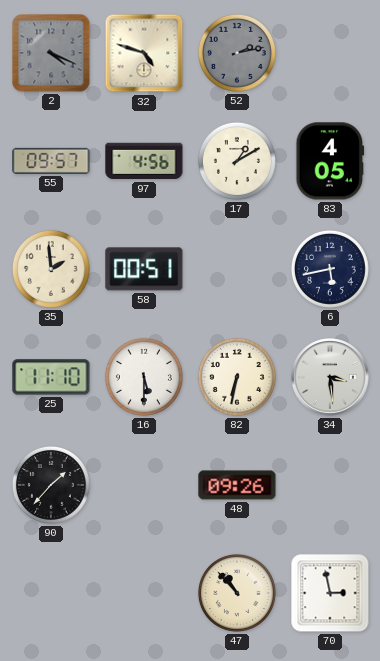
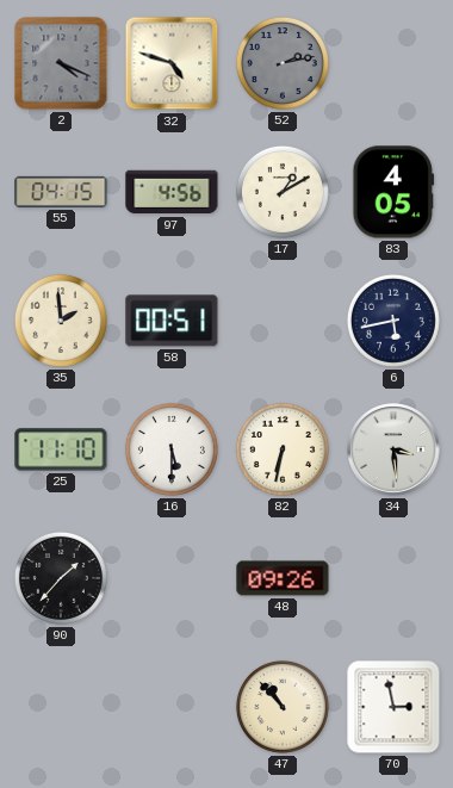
55: 09:57 -> 04:15
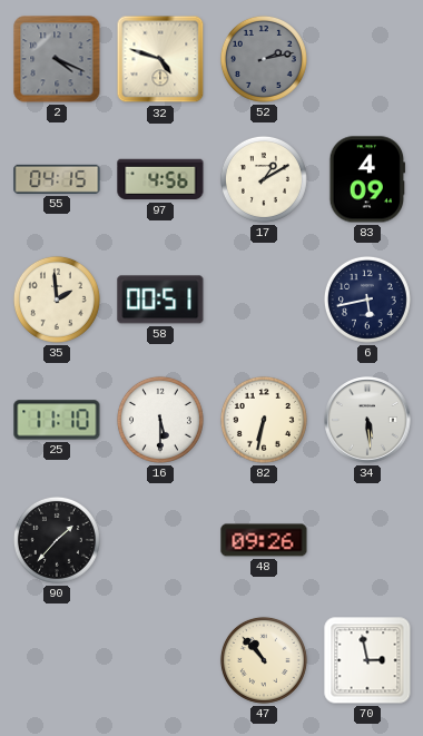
83: 4:05 -> 4:09
34: 3:29 -> 5:29
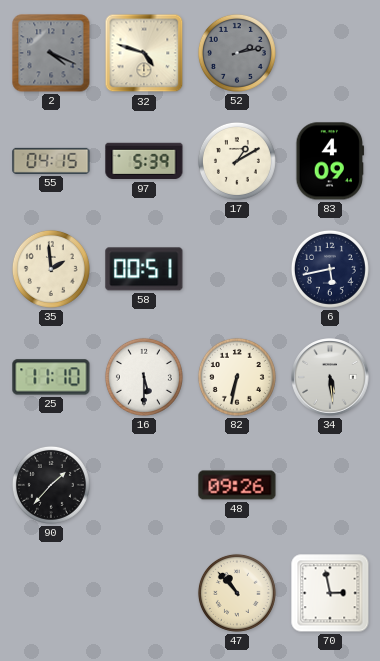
97: 4:56 -> 5:39
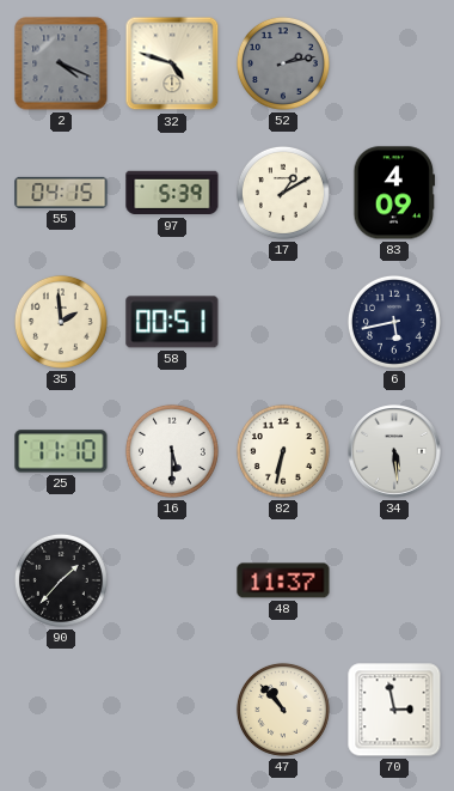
48: 09:26 -> 11:37
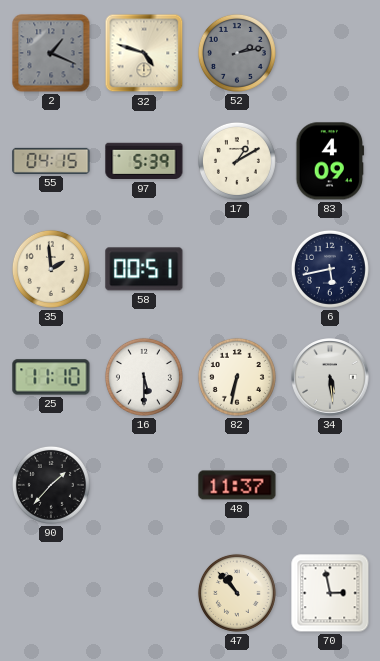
2: 4:19 -> 1:19
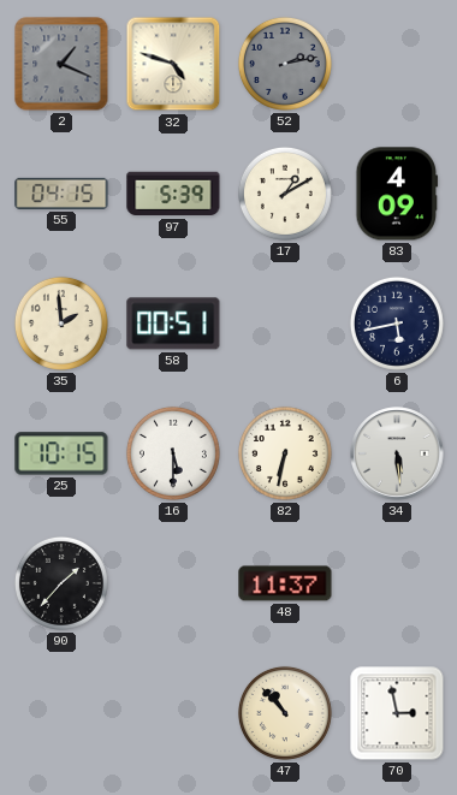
25: 11:10 -> 10:15
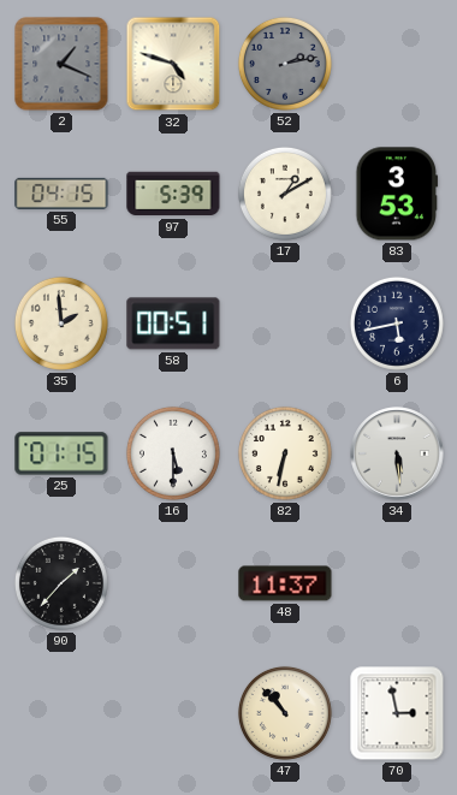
83: 4:09 -> 3:53
25: 10:15 -> 01:15
